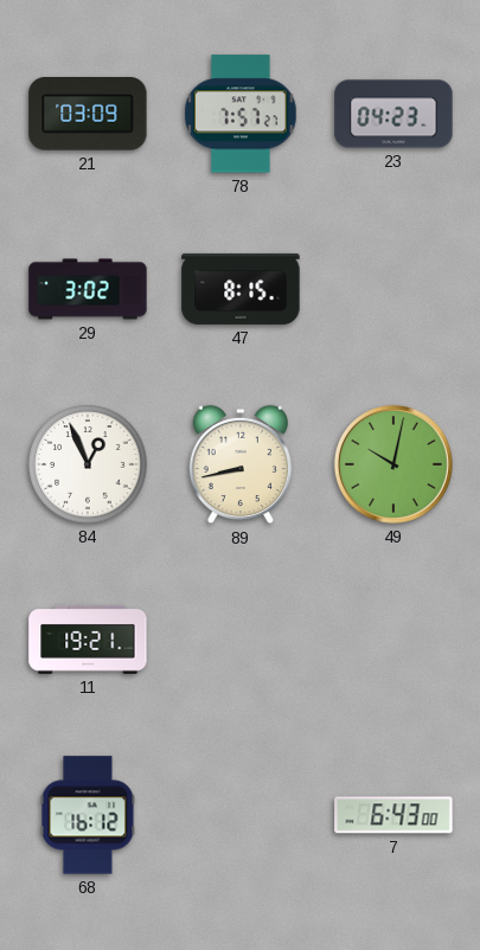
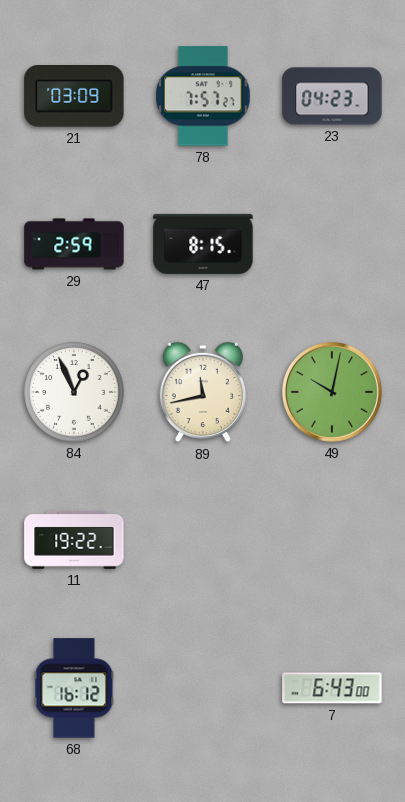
29: 3:02 -> 2:59
89: 8:43 -> 11:43
11: 19:21 -> 19:22
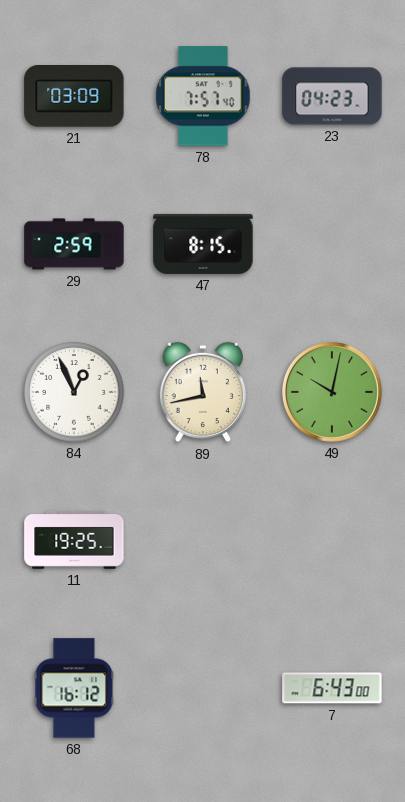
78: 7:57:27 -> 7:57:40
11: 19:22 -> 19:25
